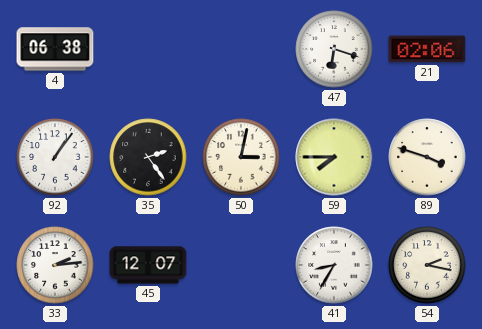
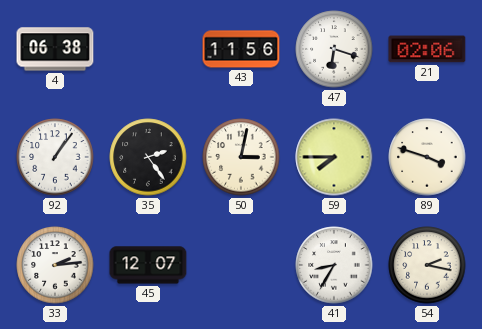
43: none -> 11:56
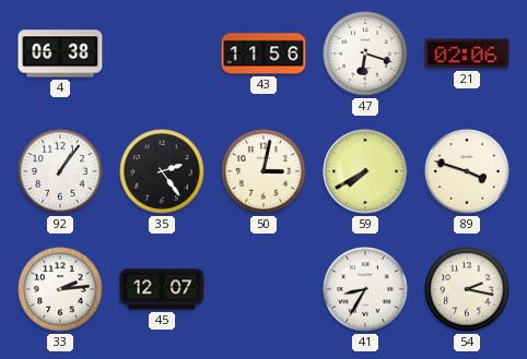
59: 7:45 -> 7:40
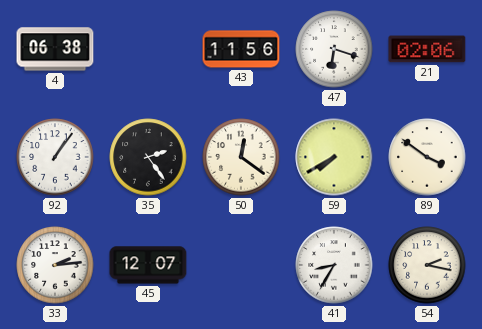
50: 3:02 -> 12:21
89: 3:48 -> 3:51
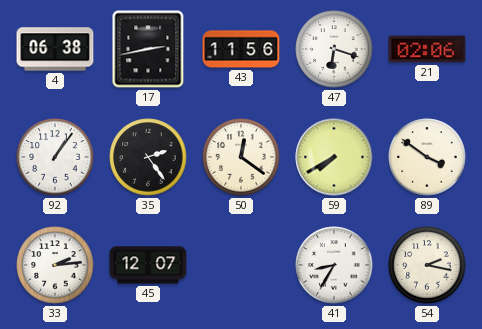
17: none -> 2:43
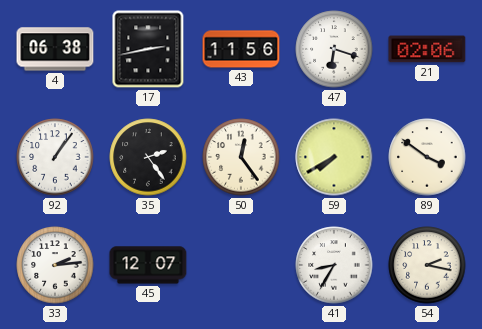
50: 12:21 -> 12:24
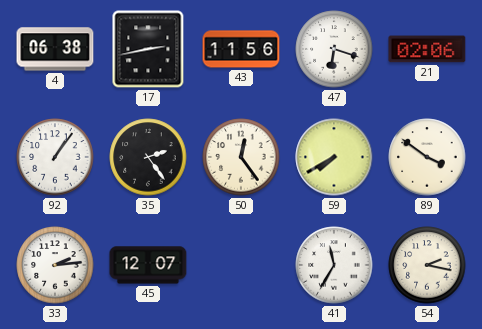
41: 8:35 -> 11:35
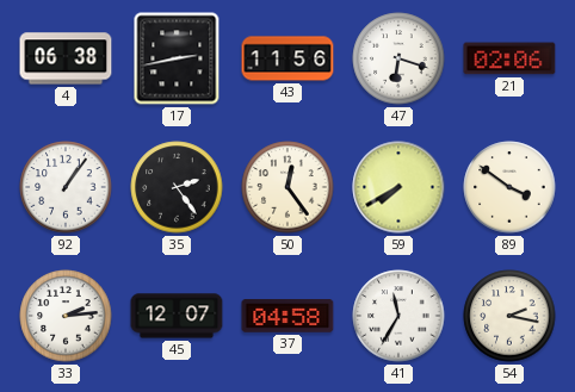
37: none -> 04:58
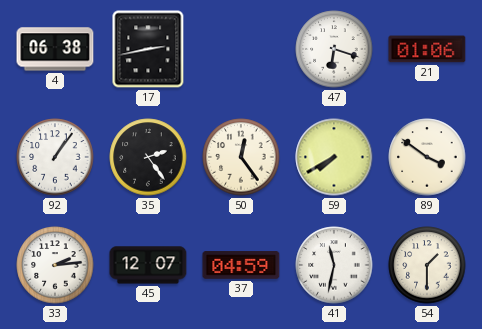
43: 11:56 -> none
21: 02:06 -> 01:06
37: 04:58 -> 04:59
41: 11:35 -> 11:32
54: 2:17 -> 1:30
